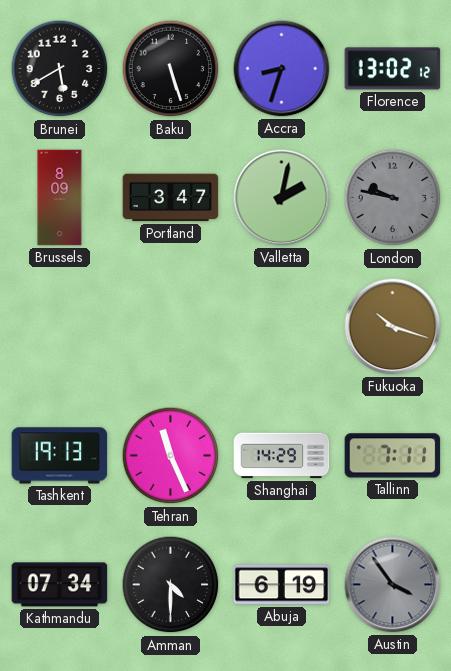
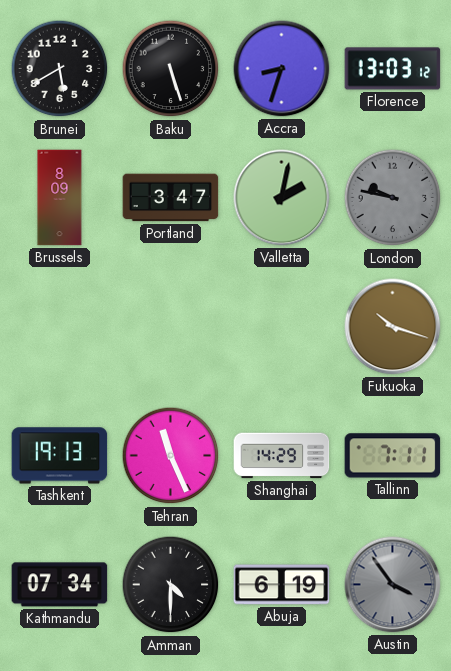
Florence: 13:02 -> 13:03
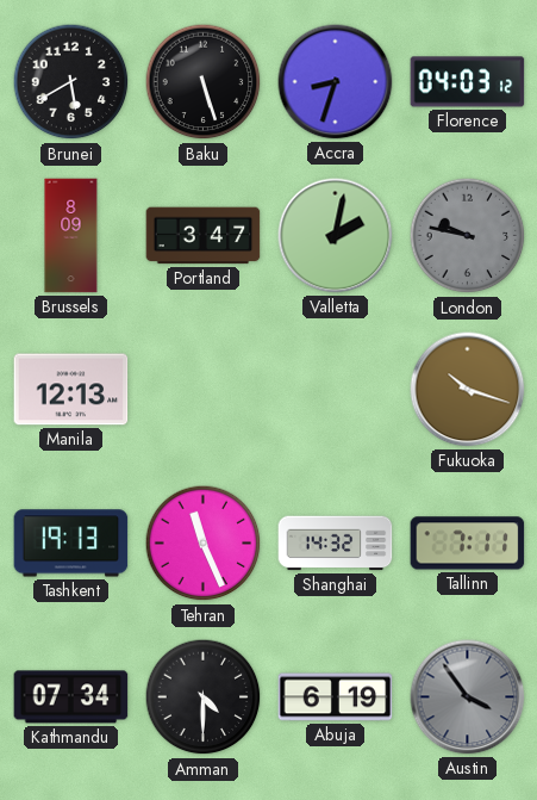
Florence: 13:03 -> 04:03
Manila: none -> 12:13
Shanghai: 14:29 -> 14:32
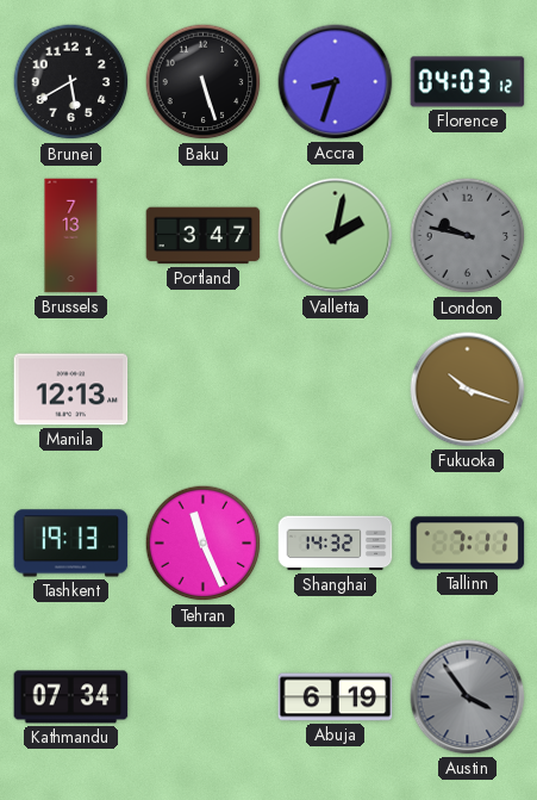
Brussels: 8:09 -> 7:13
Amman: 4:30 -> none
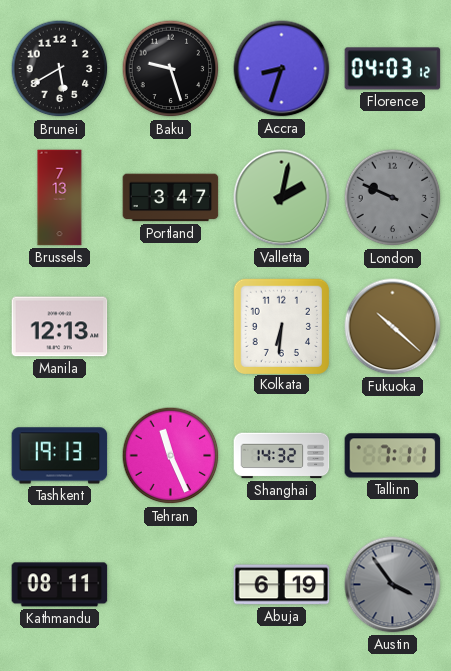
Baku: 5:27 -> 9:27
London: 9:47 -> 9:49
Kolkata: none -> 6:31
Fukuoka: 10:18 -> 10:22
Kathmandu: 07:34 -> 08:11
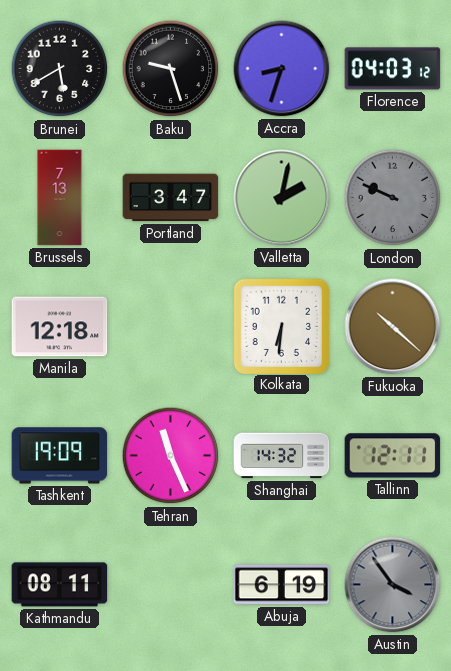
Manila: 12:13 -> 12:18
Tashkent: 19:13 -> 19:09
Tallinn: 7:11 -> 12:11
